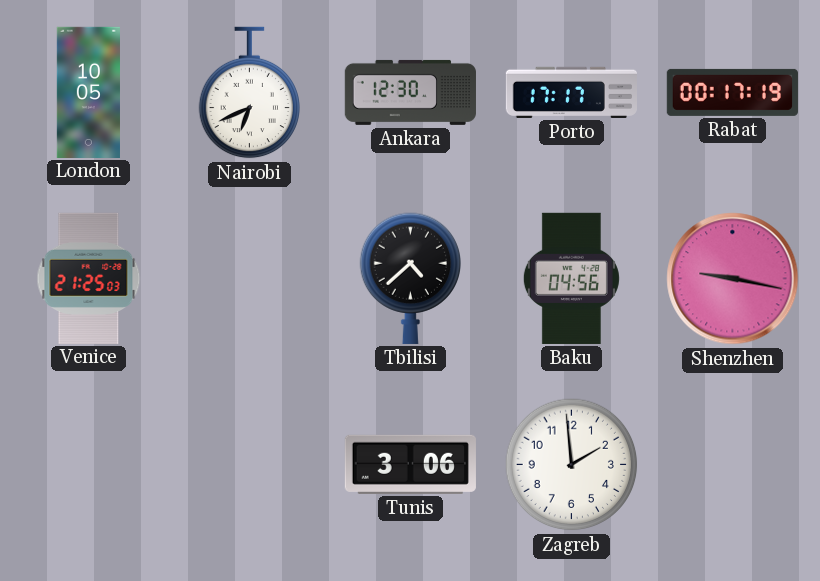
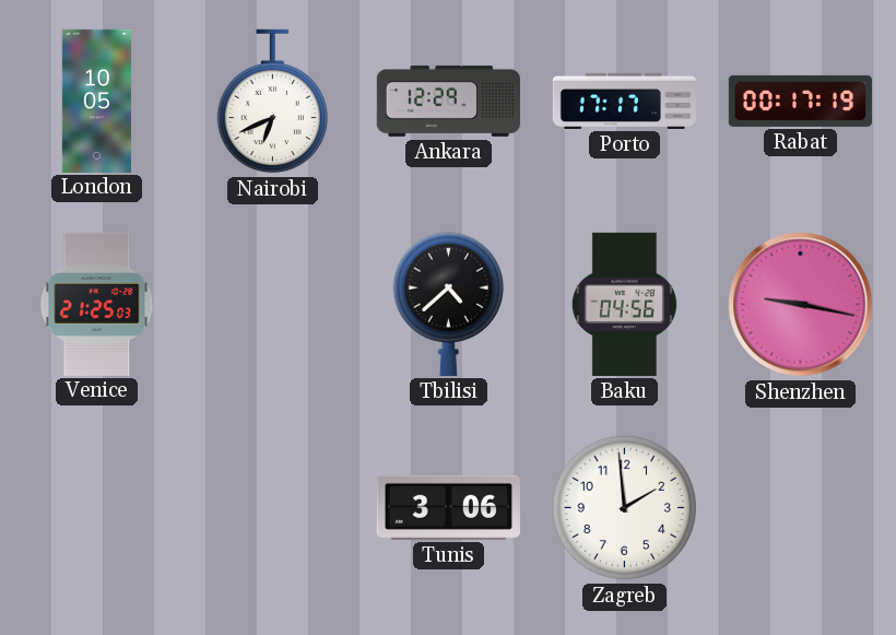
Ankara: 12:30 -> 12:29
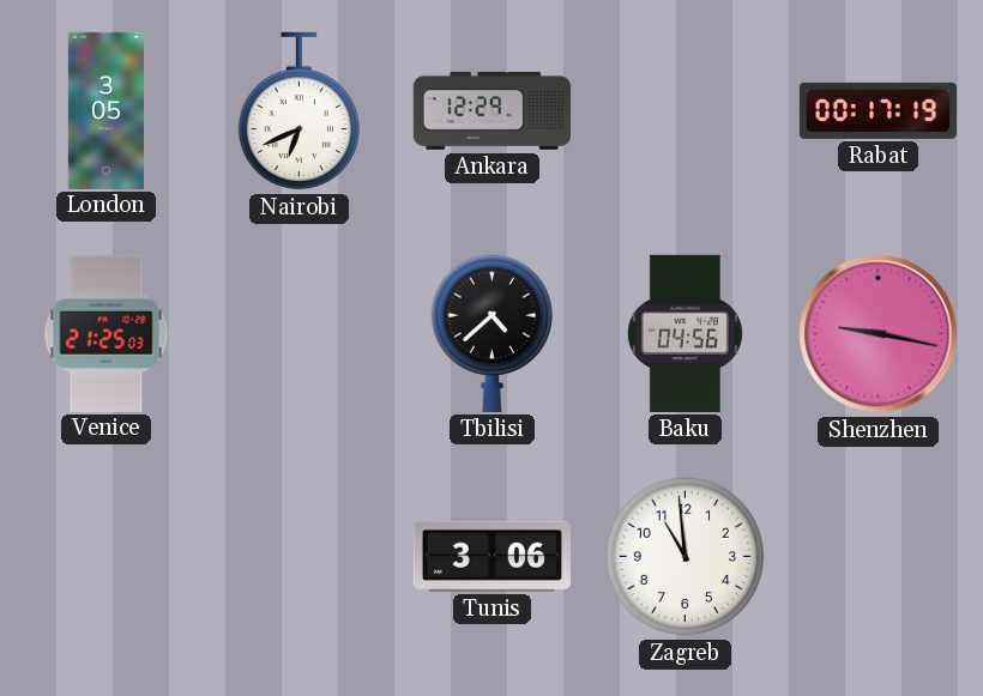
London: 10:05 -> 3:05
Porto: 17:17 -> none
Zagreb: 1:59 -> 10:59
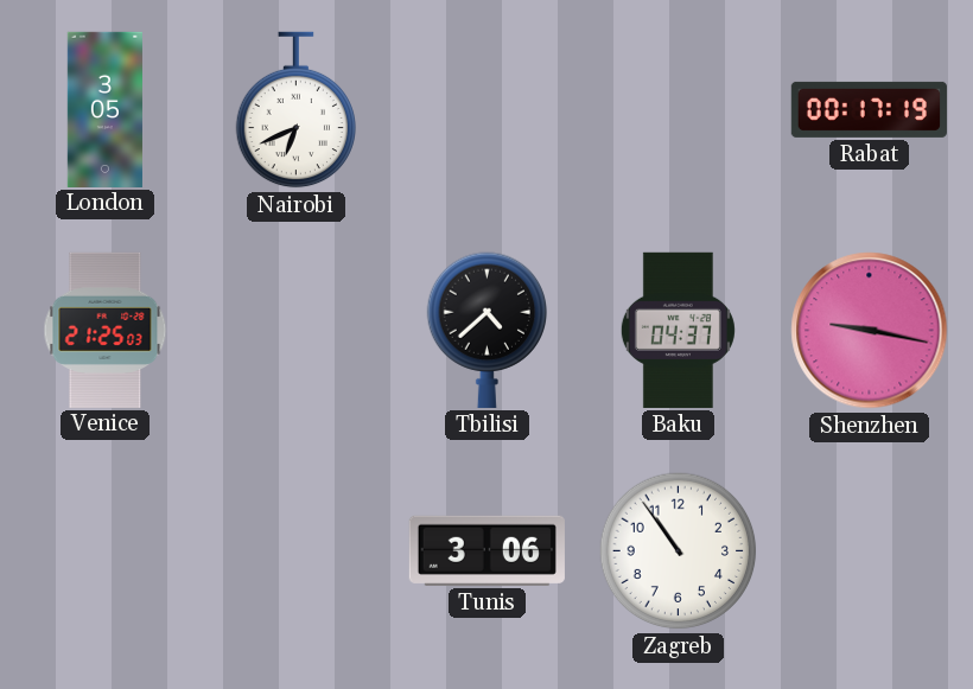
Ankara: 12:29 -> none
Baku: 04:56 -> 04:37
Zagreb: 10:59 -> 10:54
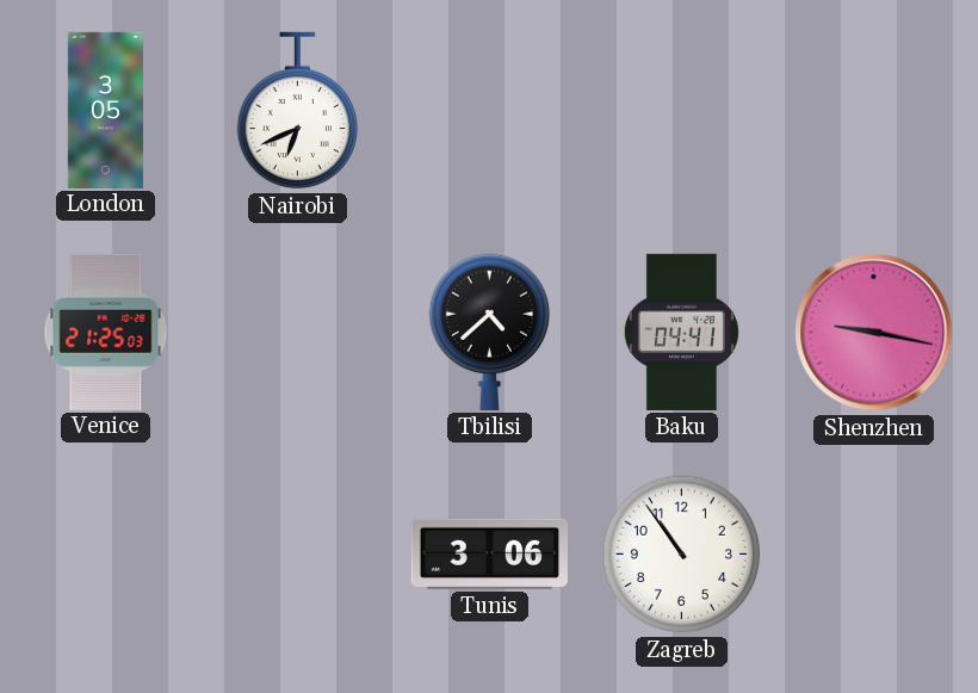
Rabat: 00:17 -> none
Baku: 04:37 -> 04:41
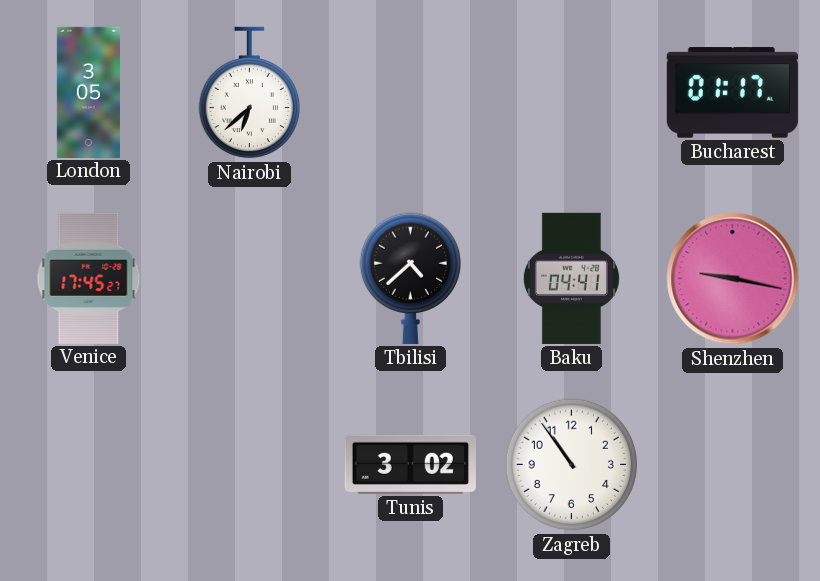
Nairobi: 6:41 -> 6:38
Bucharest: none -> 01:17
Venice: 21:25 -> 17:45
Tunis: 3:06 -> 3:02
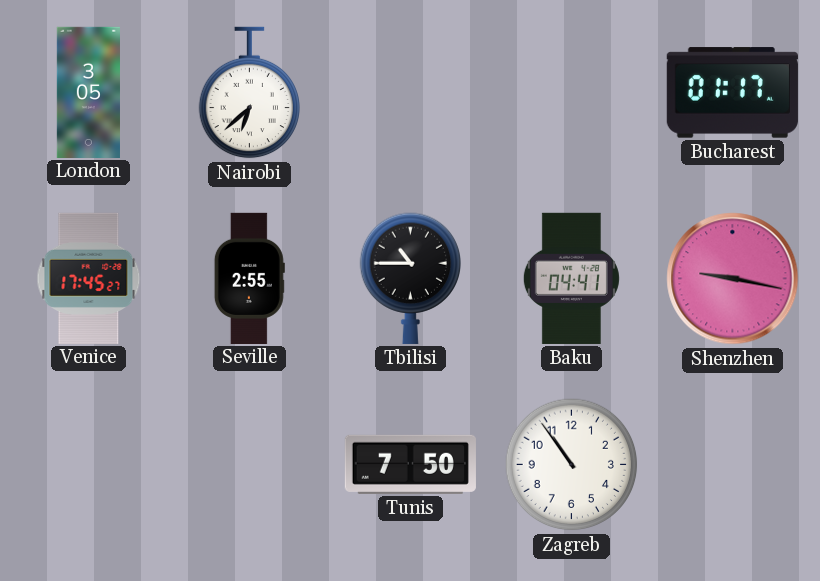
Seville: none -> 2:55
Tbilisi: 4:38 -> 10:45
Tunis: 3:02 -> 7:50
